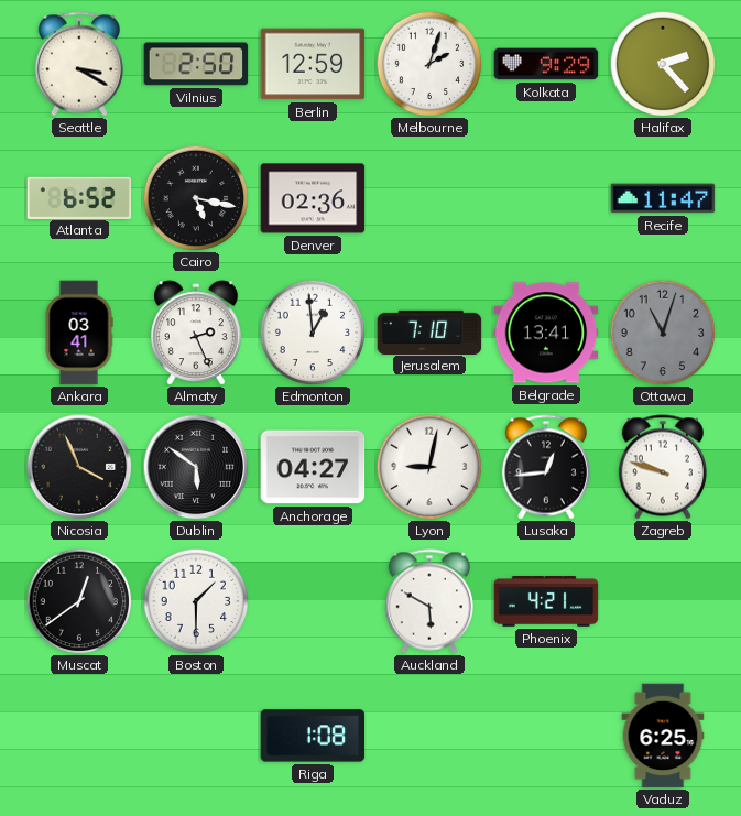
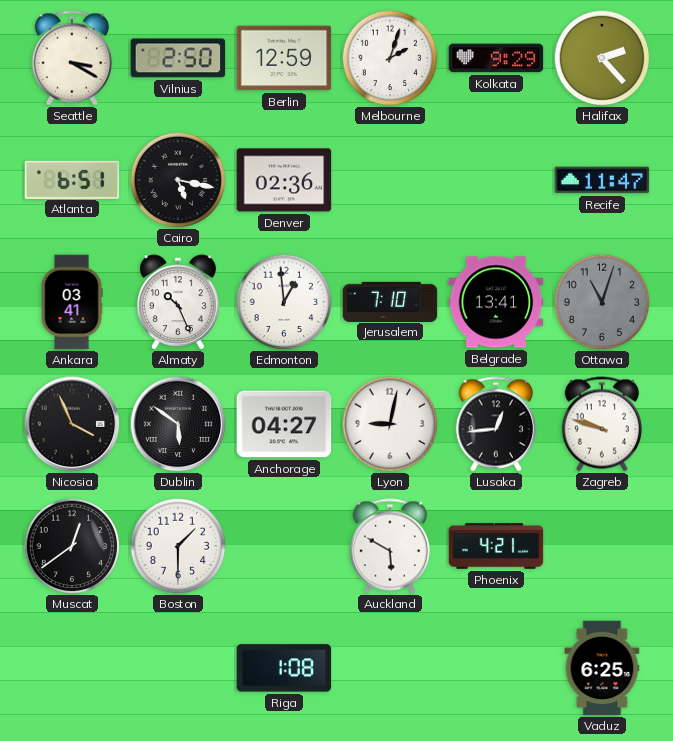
Atlanta: 6:52 -> 6:51
Almaty: 2:26 -> 10:26
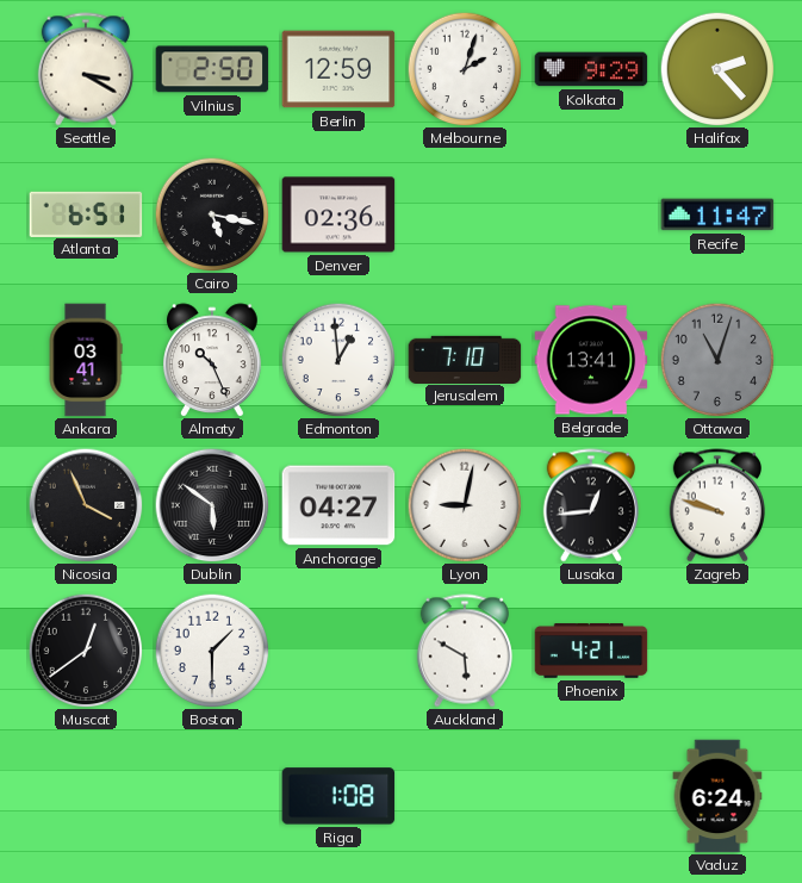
Vaduz: 6:25 -> 6:24
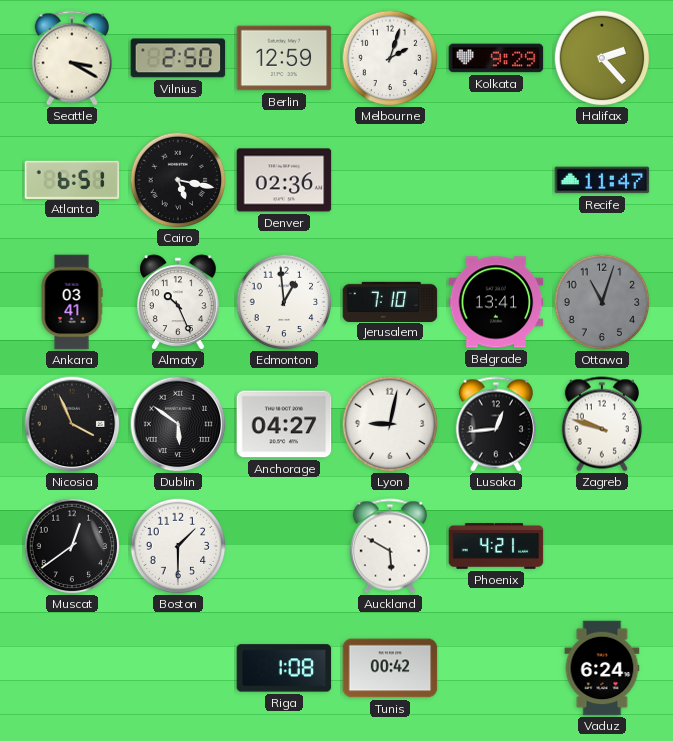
Tunis: none -> 00:42
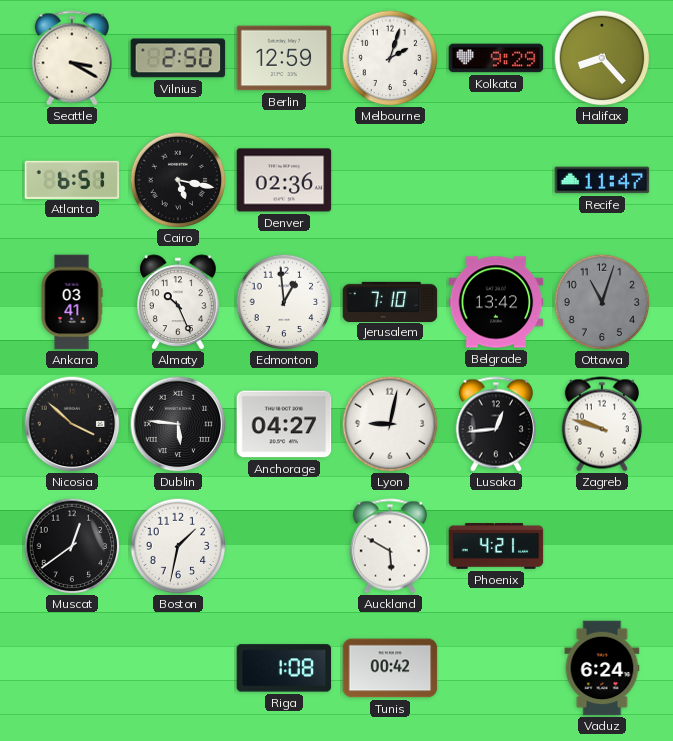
Halifax: 2:23 -> 8:23
Belgrade: 13:41 -> 13:42
Nicosia: 3:56 -> 3:52
Dublin: 5:51 -> 5:46
Boston: 1:30 -> 1:32
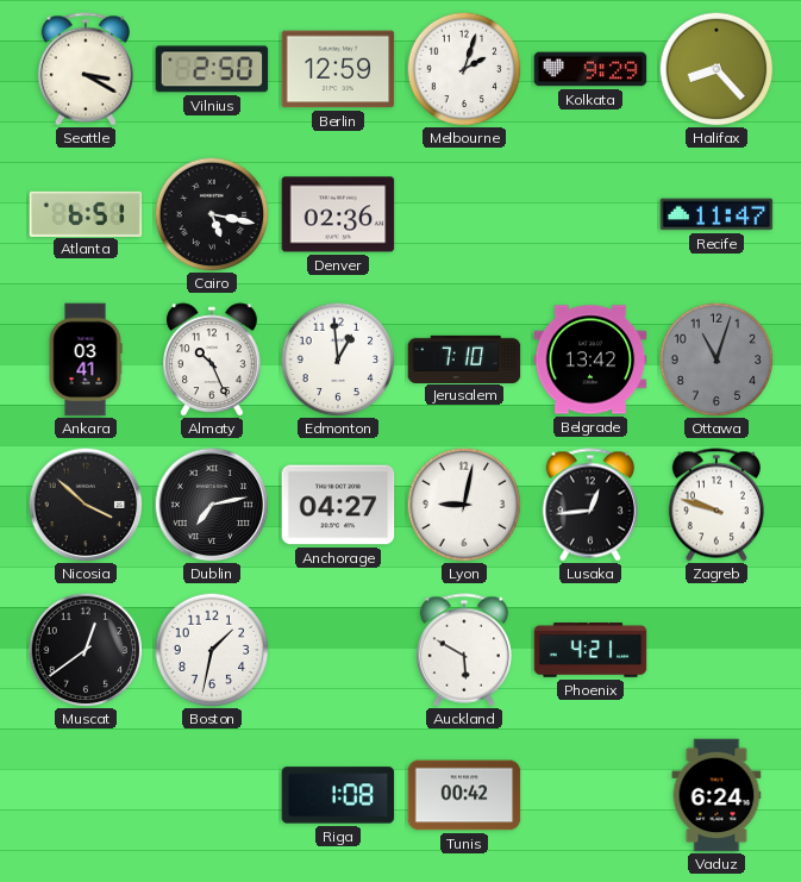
Dublin: 5:46 -> 7:13
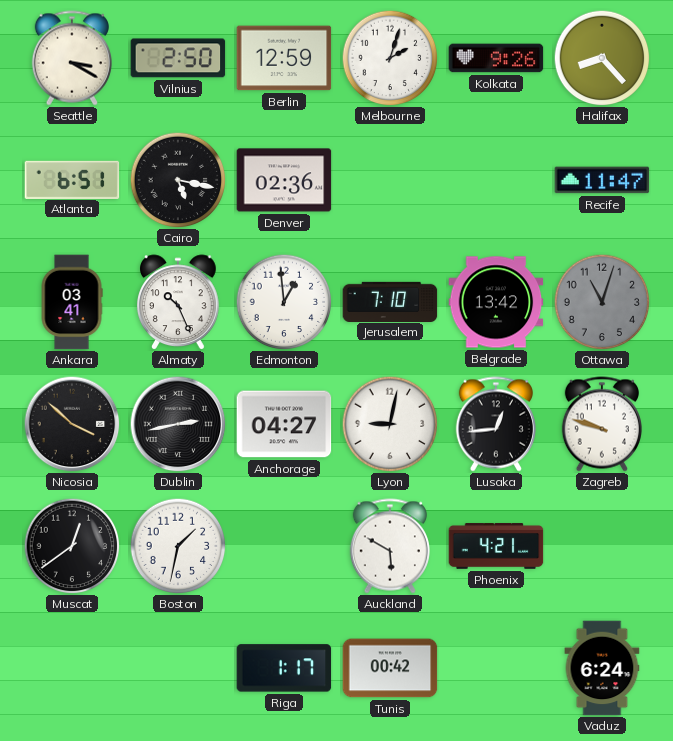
Kolkata: 9:29 -> 9:26
Dublin: 7:13 -> 2:43
Riga: 1:08 -> 1:17
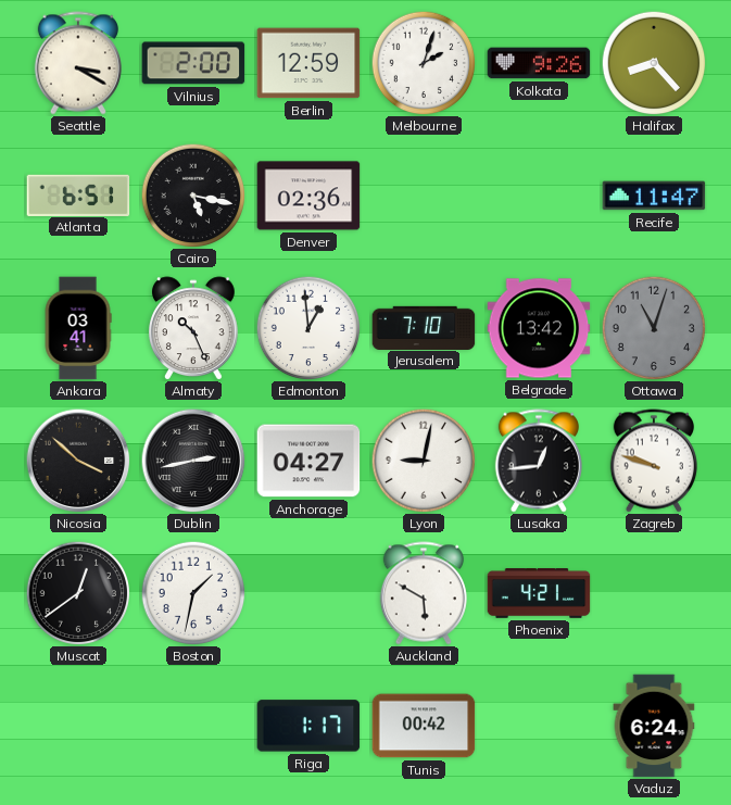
Vilnius: 2:50 -> 2:00
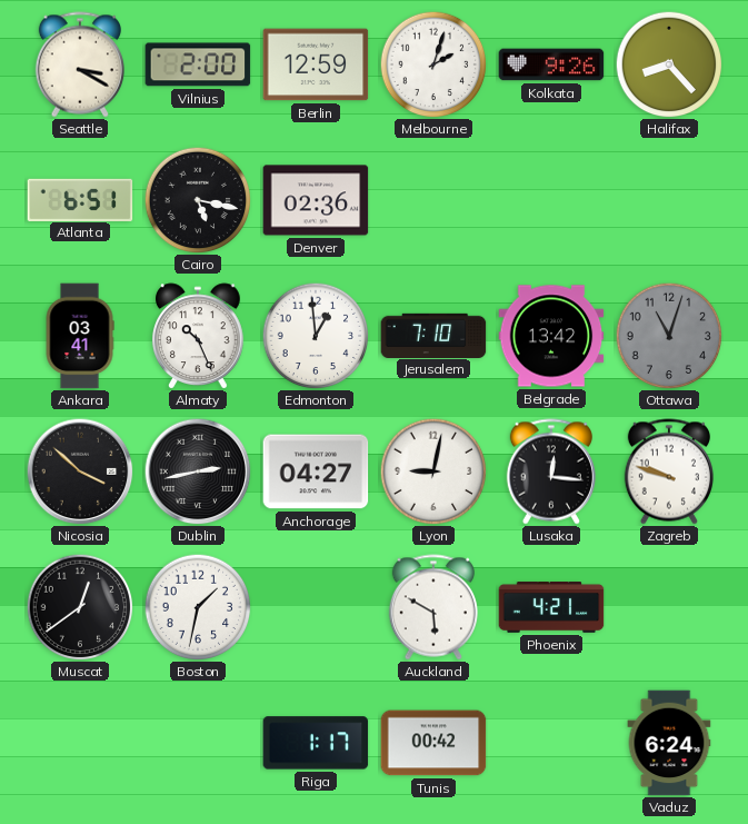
Recife: 11:47 -> none
Lusaka: 12:44 -> 12:16
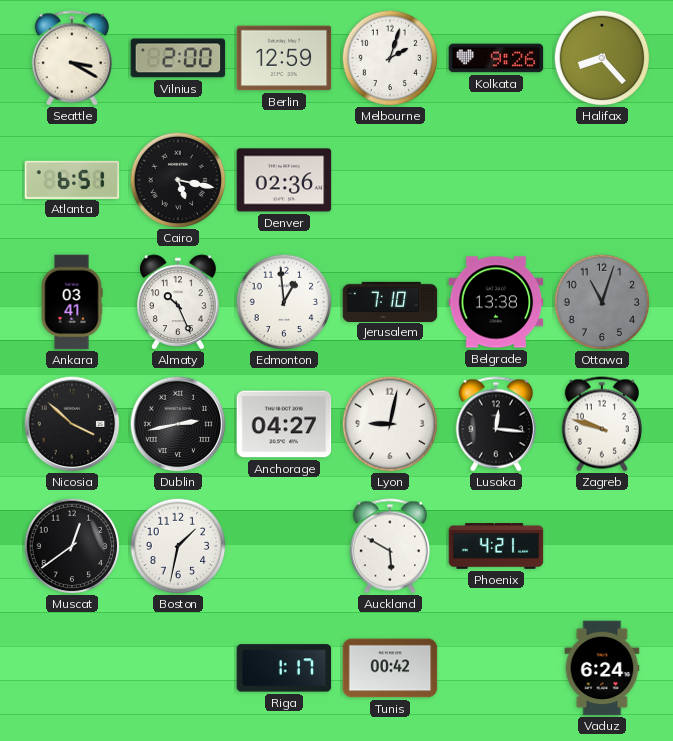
Belgrade: 13:42 -> 13:38
